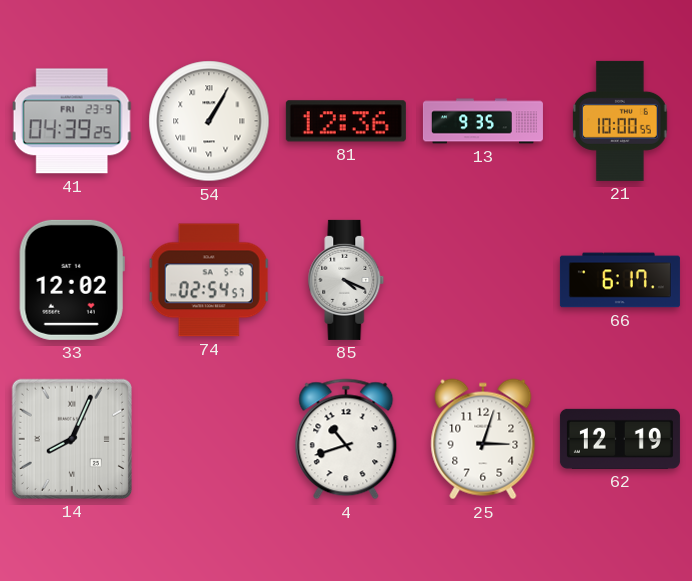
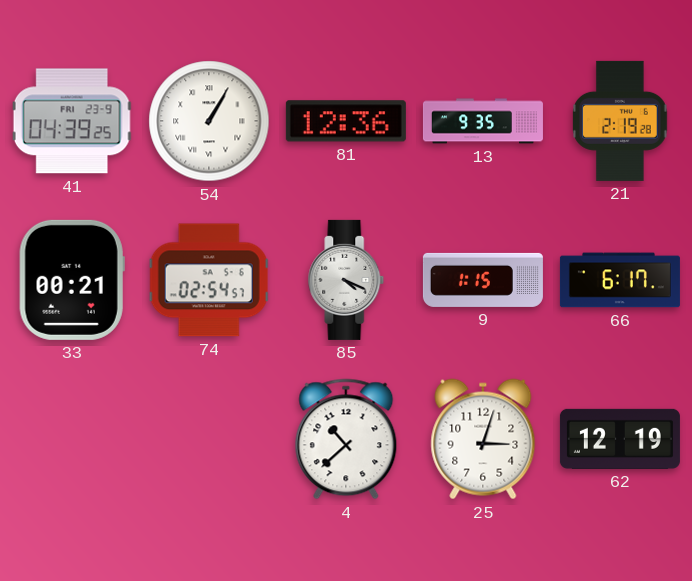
21: 10:00 -> 2:19
33: 12:02 -> 00:21
9: none -> 1:15
14: 8:04 -> none
4: 10:42 -> 10:38
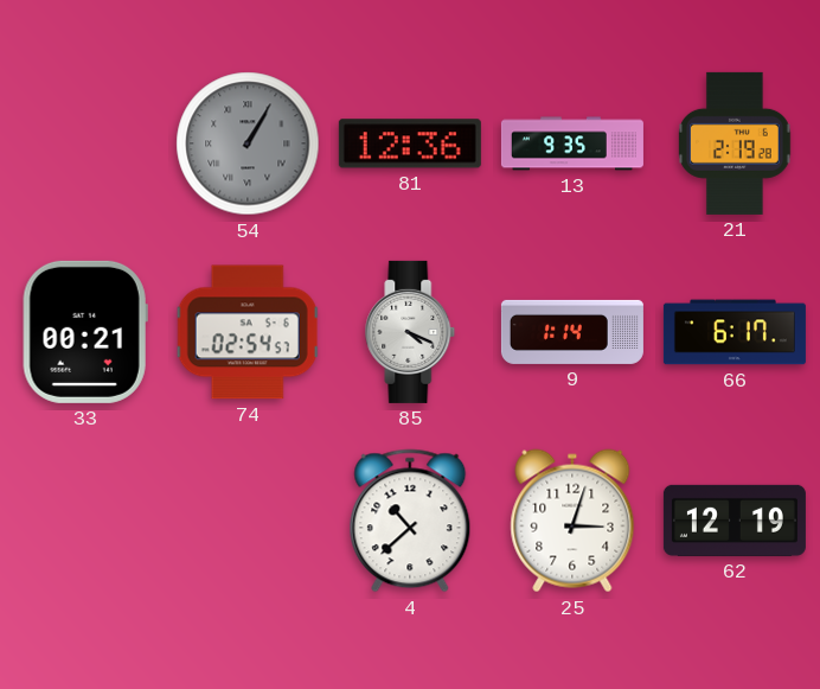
41: 04:39 -> none
54 dial: white -> grey
9: 1:15 -> 1:14
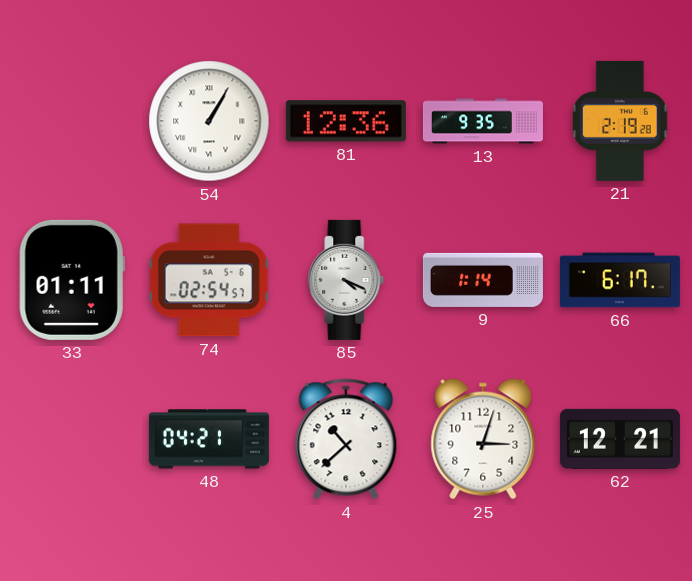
54 dial: grey -> white
33: 00:21 -> 01:11
48: none -> 04:21
62: 12:19 -> 12:21
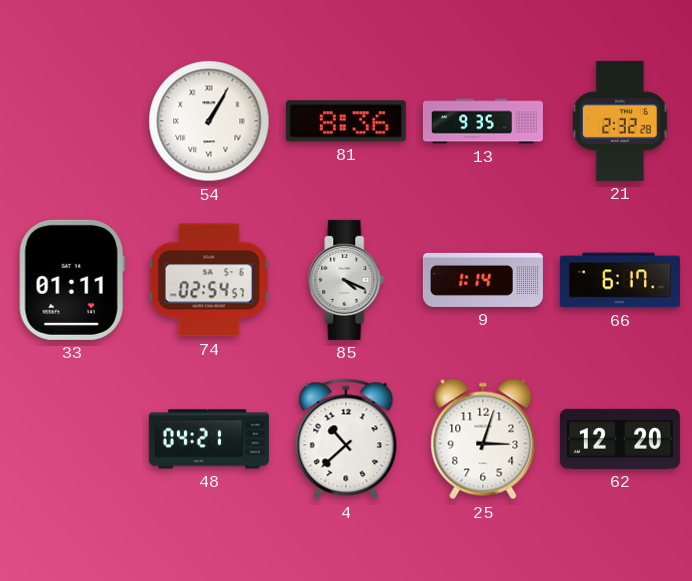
81: 12:36 -> 8:36
21: 2:19 -> 2:32
62: 12:21 -> 12:20
